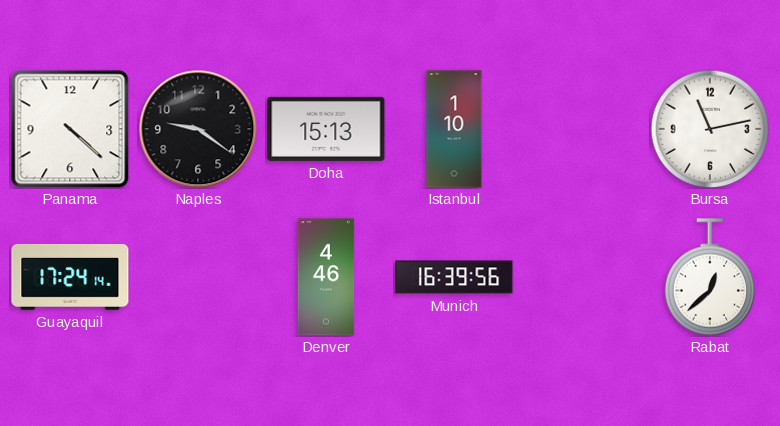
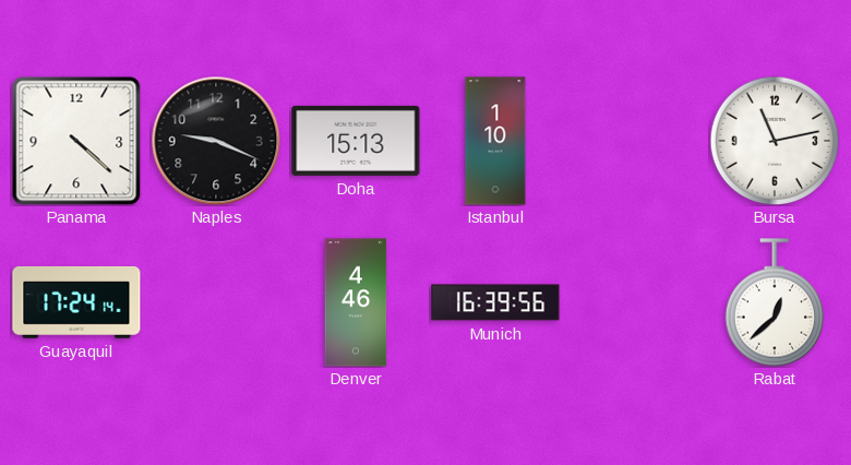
Naples: 9:21 -> 9:19
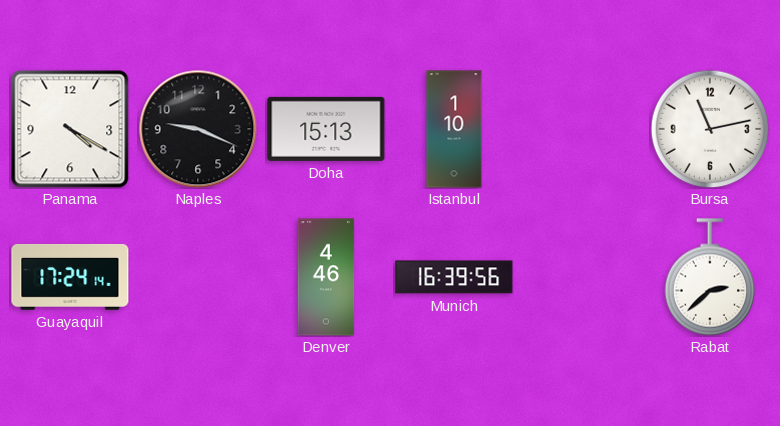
Panama: 4:22 -> 4:20
Rabat: 12:38 -> 2:38
